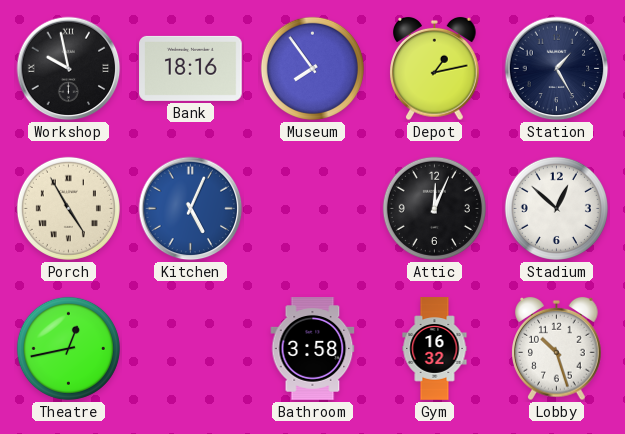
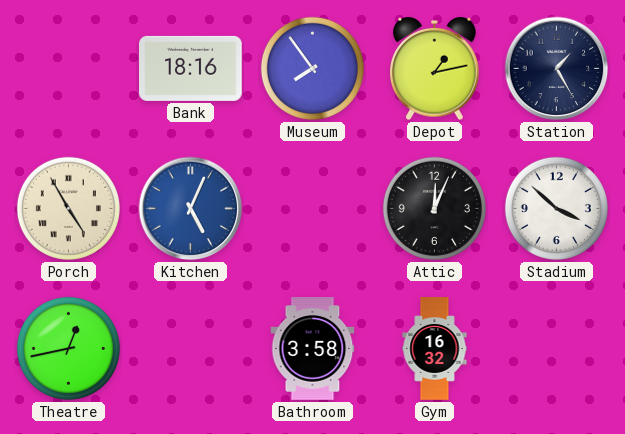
Workshop: 9:58 -> none
Stadium: 12:52 -> 3:52
Lobby: 10:27 -> none
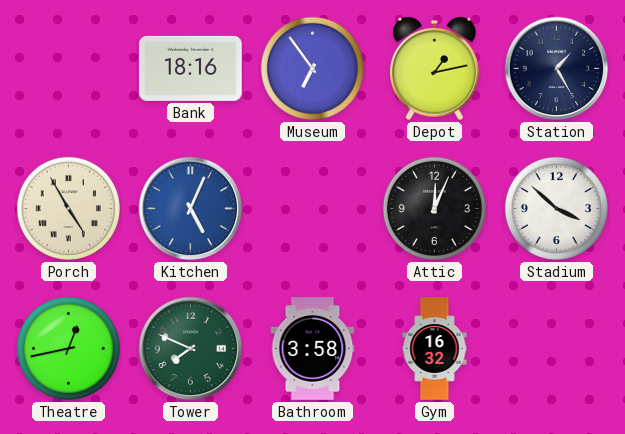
Museum: 7:54 -> 6:54
Tower: none -> 7:49
